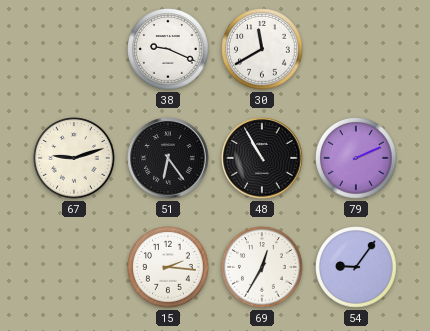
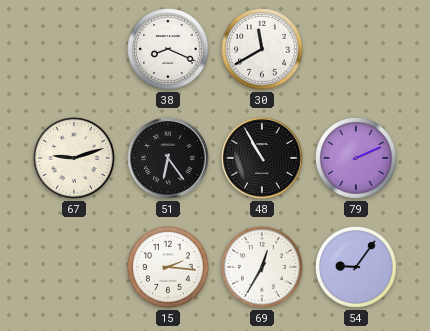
38: 9:19 -> 8:19
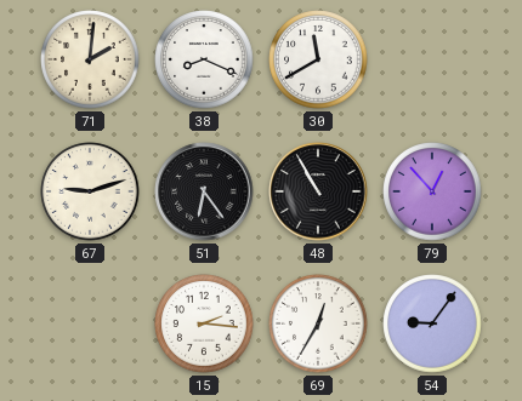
71: none -> 2:01
79: 2:11 -> 12:53
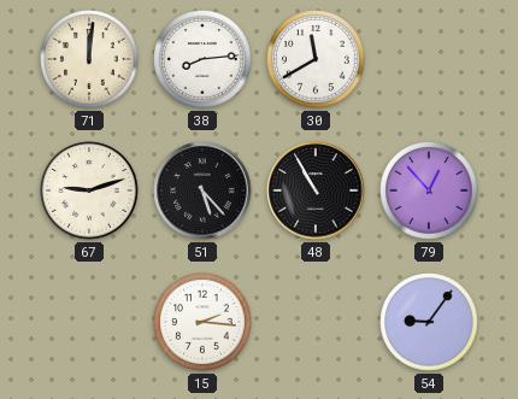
71: 2:01 -> 12:01
38: 8:19 -> 8:14
51: 6:24 -> 5:23
69: 12:35 -> none
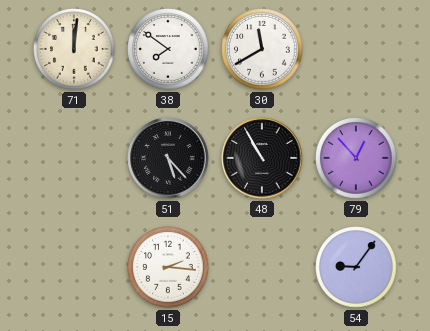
38: 8:14 -> 7:51
67: 9:12 -> none
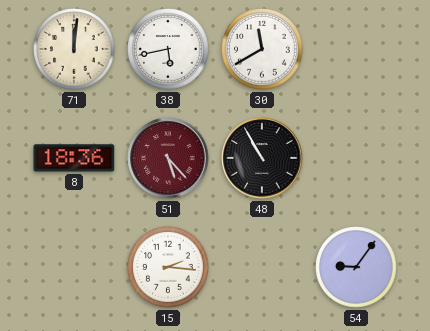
38: 7:51 -> 5:43
8: none -> 18:36
51 dial: black -> burgundy
79: 12:53 -> none
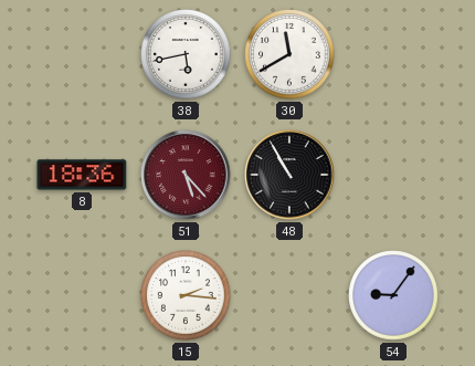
71: 12:01 -> none
